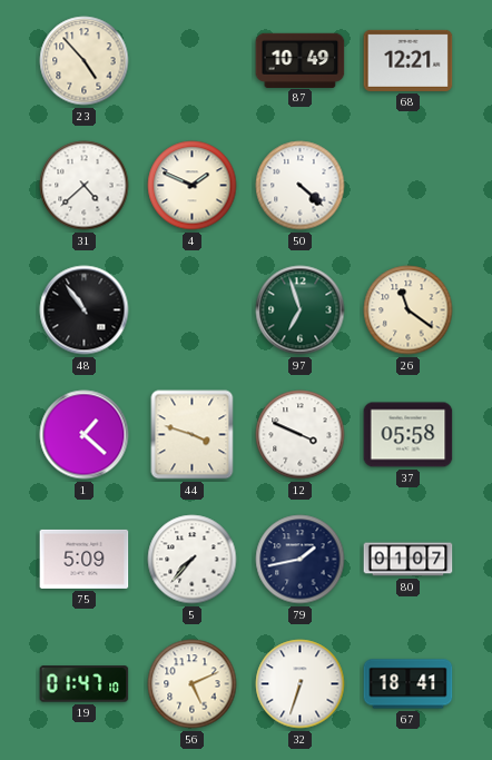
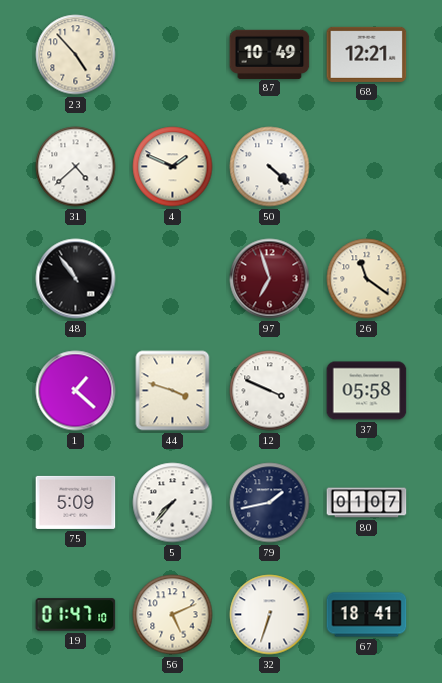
97 dial: green -> burgundy
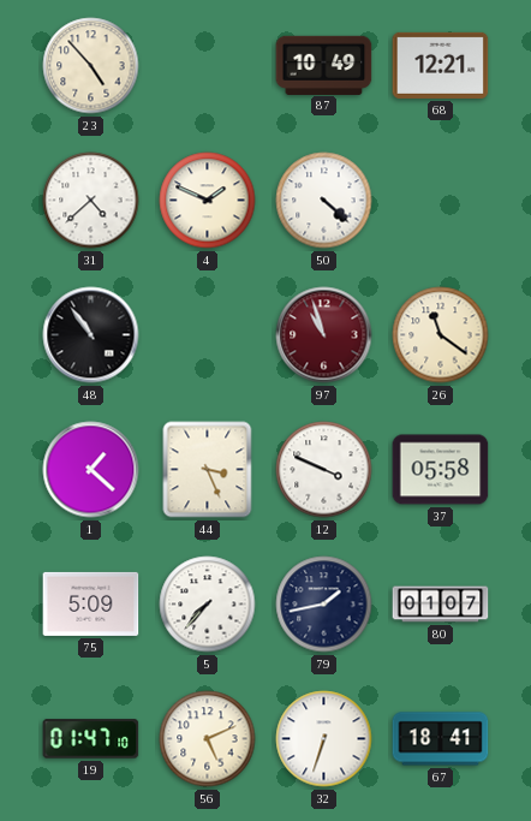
97: 6:57 -> 10:57
44: 3:48 -> 3:26
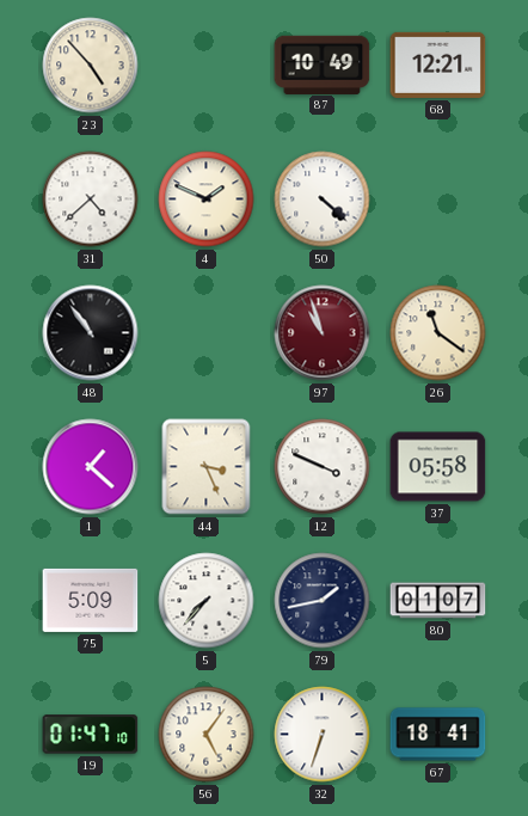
56: 5:11 -> 5:06
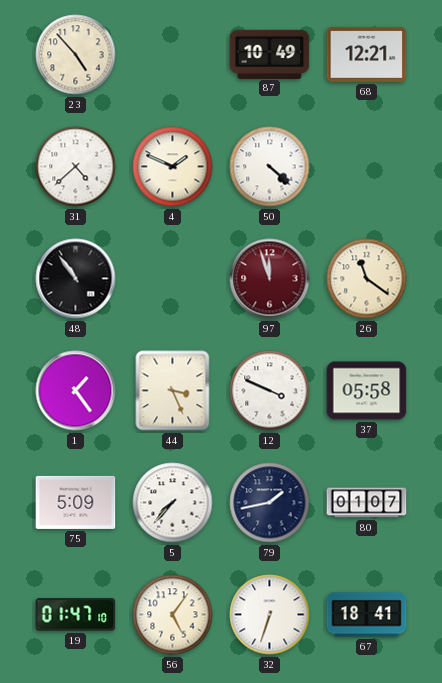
97: 10:57 -> 11:57
1: 1:22 -> 1:24
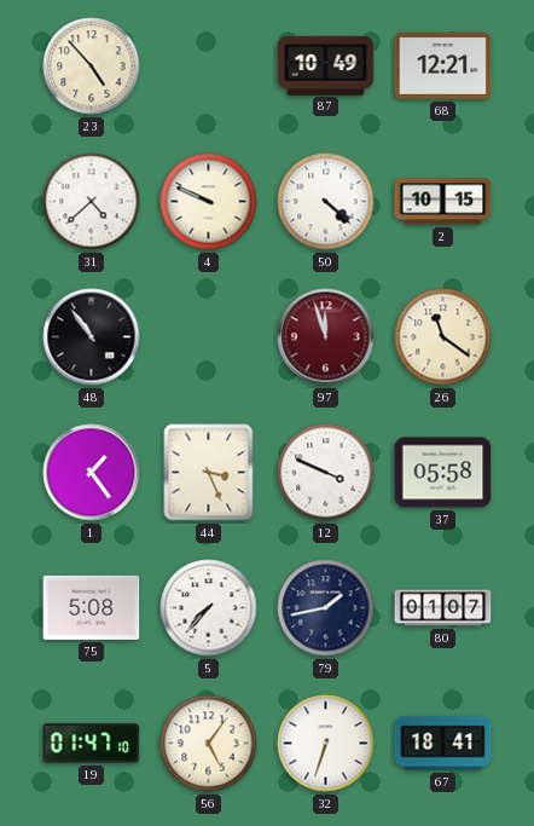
4: 1:49 -> 9:49
2: none -> 10:15
75: 5:09 -> 5:08
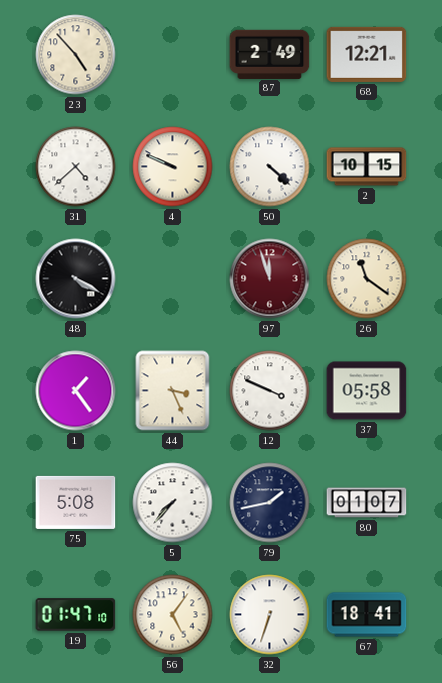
87: 10:49 -> 2:49
48: 10:54 -> 4:20
